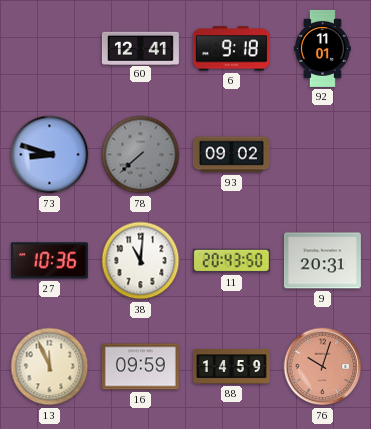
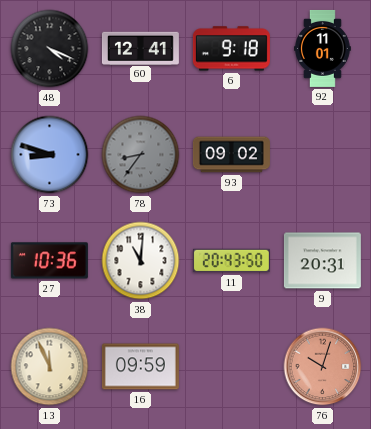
48: none -> 4:19
78: 7:38 -> 8:36
88: 14:59 -> none
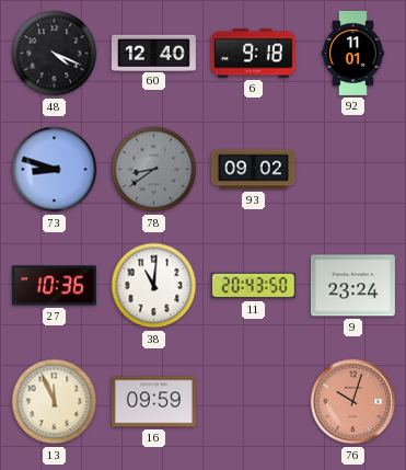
60: 12:41 -> 12:40
78: 8:36 -> 8:39
9: 20:31 -> 23:24
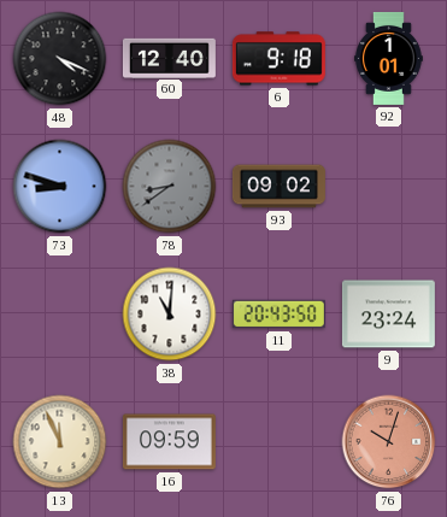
92: 11:01 -> 1:01
27: 10:36 -> none
